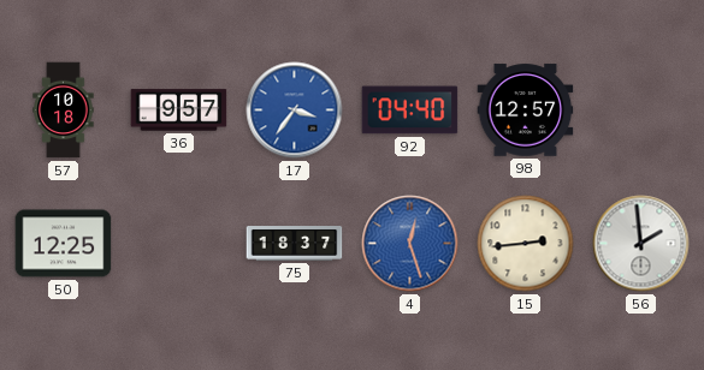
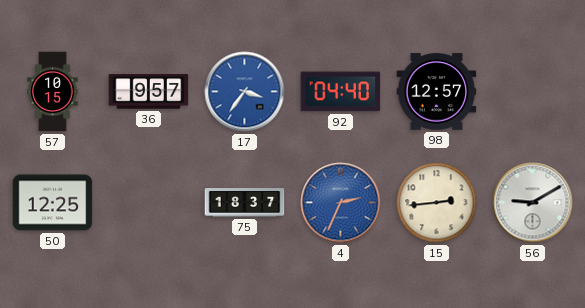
57: 10:18 -> 10:15
4: 12:27 -> 2:34
56: 1:59 -> 9:10
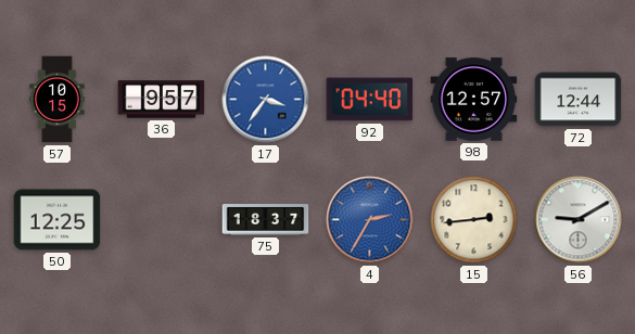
72: none -> 12:44
4: 2:34 -> 2:35
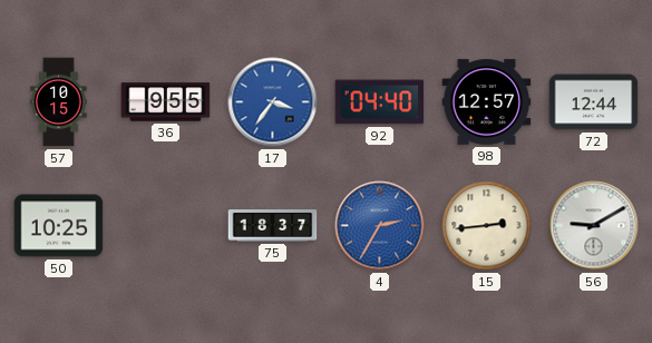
36: 9:57 -> 9:55
50: 12:25 -> 10:25
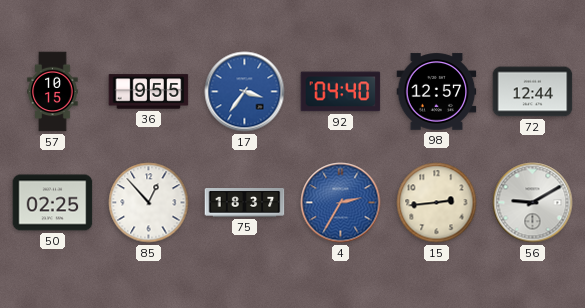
50: 10:25 -> 02:25
85: none -> 12:53
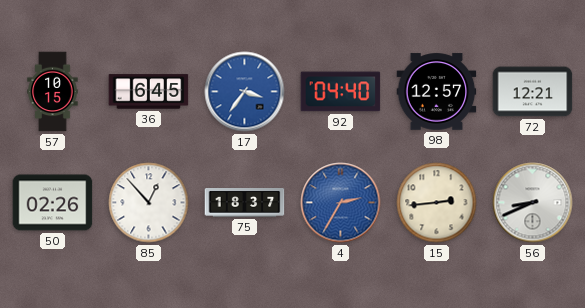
36: 9:55 -> 6:45
72: 12:44 -> 12:21
50: 02:25 -> 02:26
56: 9:10 -> 8:41
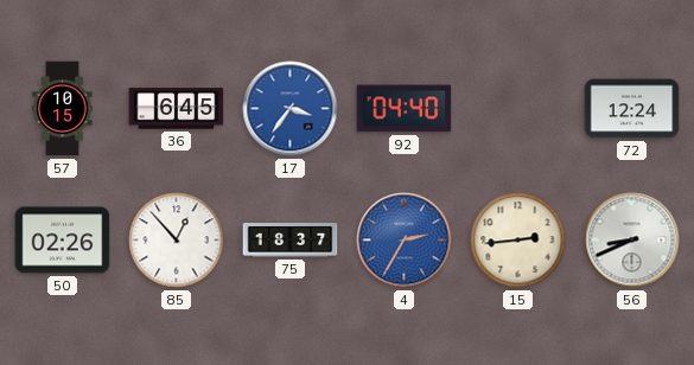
98: 12:57 -> none
72: 12:21 -> 12:24
